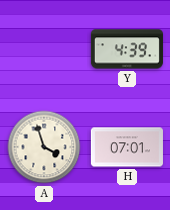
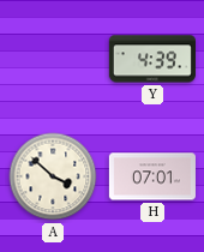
A: 3:57 -> 3:52
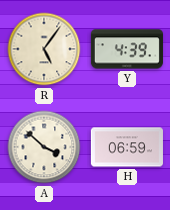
R: none -> 5:06
H: 07:01 -> 06:59
